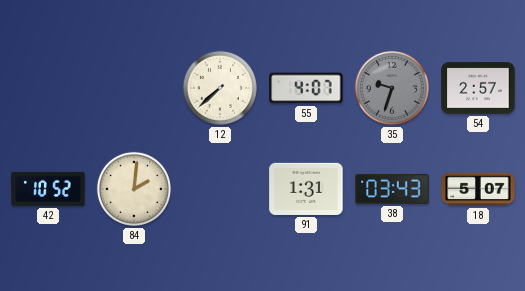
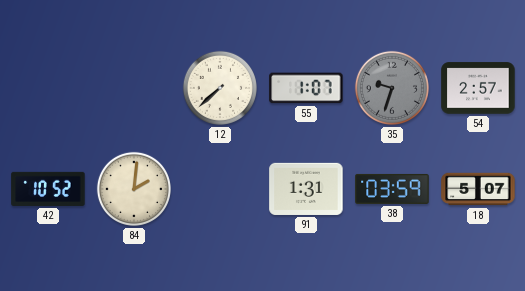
55: 4:07 -> 1:07
38: 03:43 -> 03:59
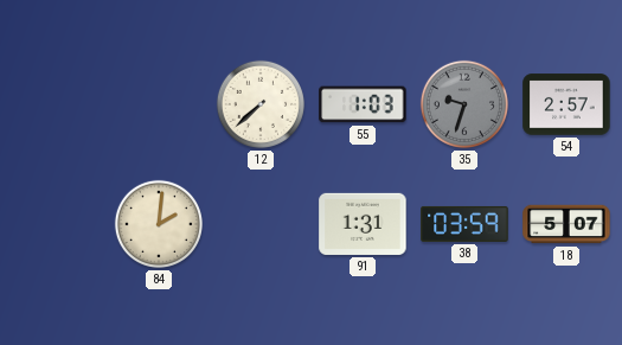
55: 1:07 -> 1:03
42: 10:52 -> none
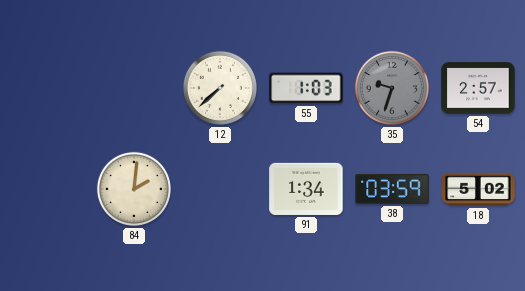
91: 1:31 -> 1:34
18: 5:07 -> 5:02
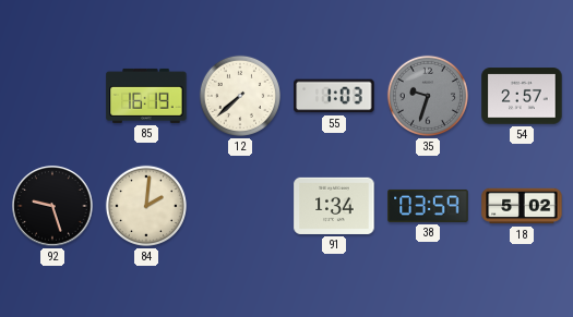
85: none -> 16:19
92: none -> 9:27
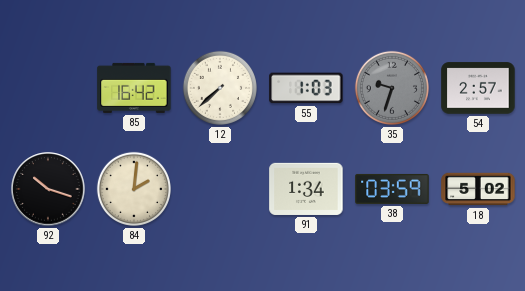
85: 16:19 -> 16:42
92: 9:27 -> 10:18
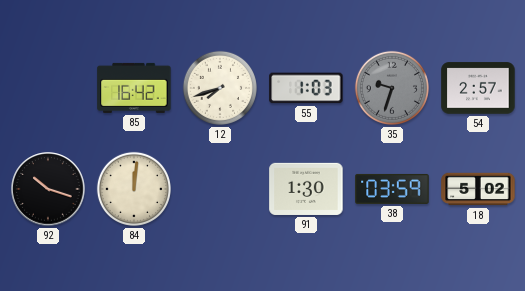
12: 7:38 -> 7:42
84: 2:01 -> 12:01
91: 1:34 -> 1:30
